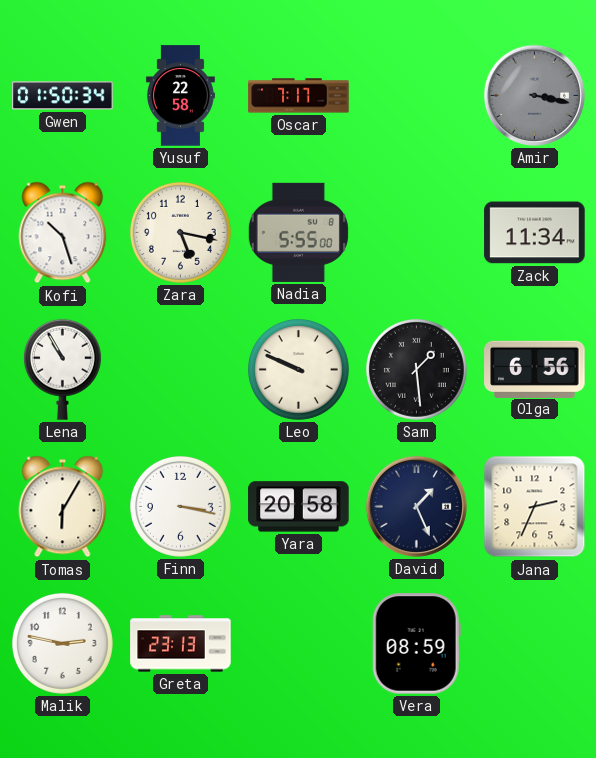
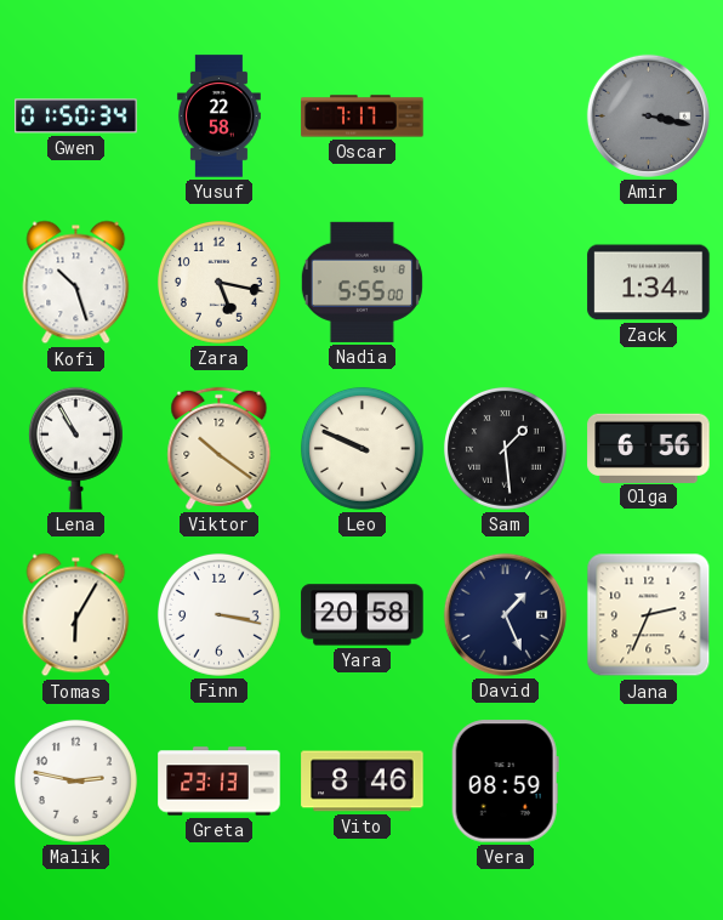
Zack: 11:34 -> 1:34
Viktor: none -> 10:21
Vito: none -> 8:46
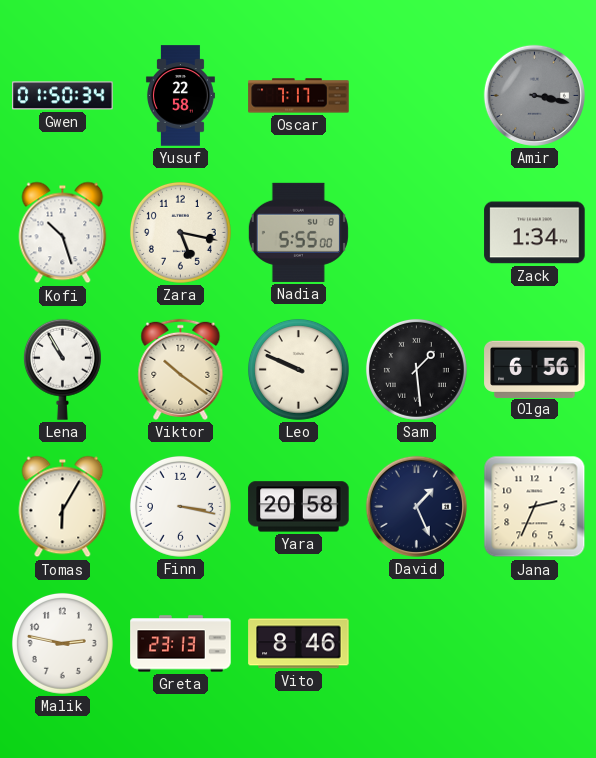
Vera: 08:59 -> none
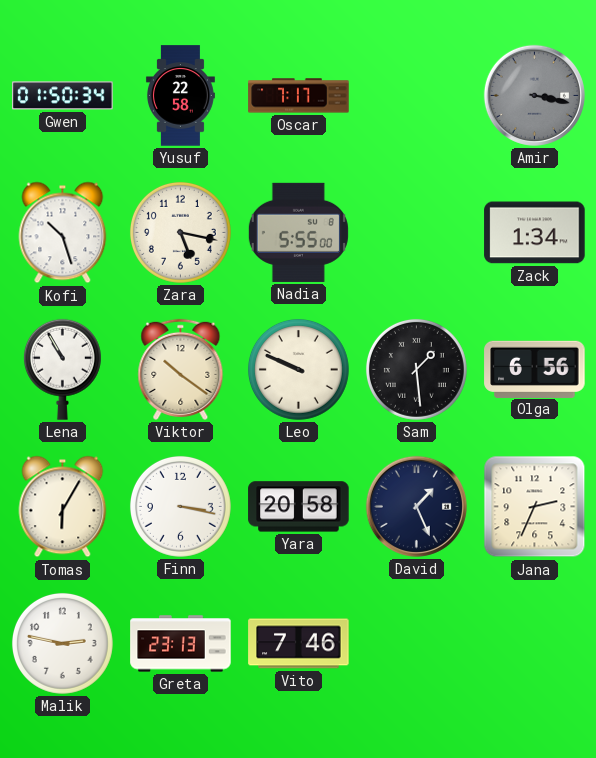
Vito: 8:46 -> 7:46
